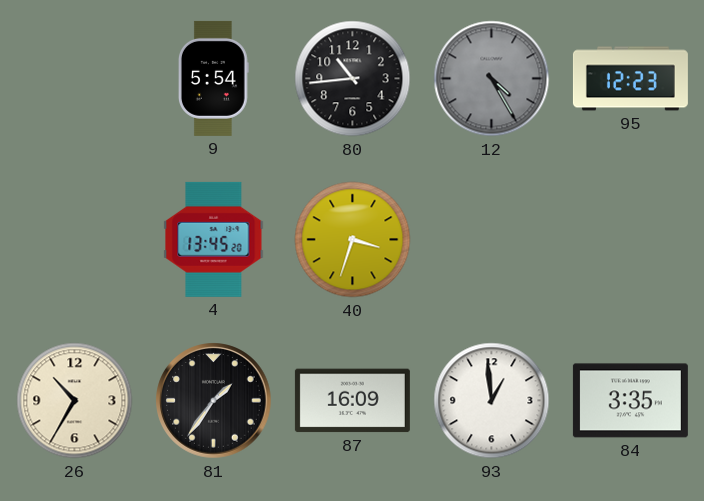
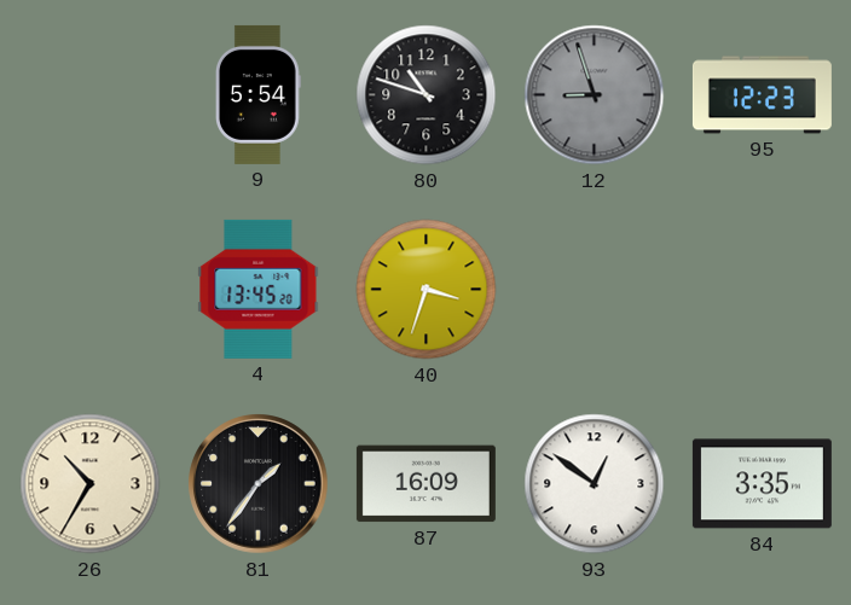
80: 10:44 -> 10:48
12: 4:25 -> 8:57
93: 12:59 -> 12:51
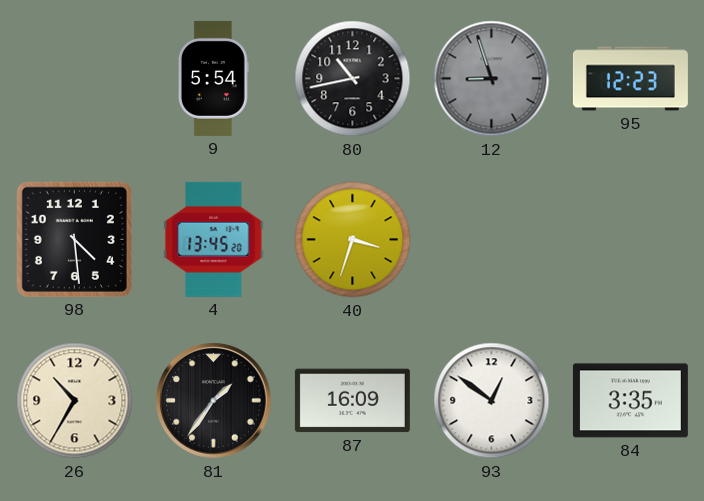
80: 10:48 -> 10:43
98: none -> 4:29
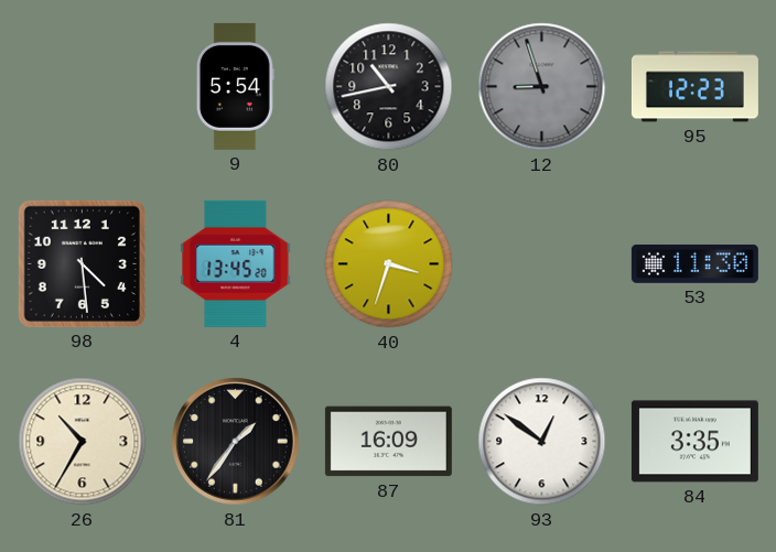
53: none -> 11:30
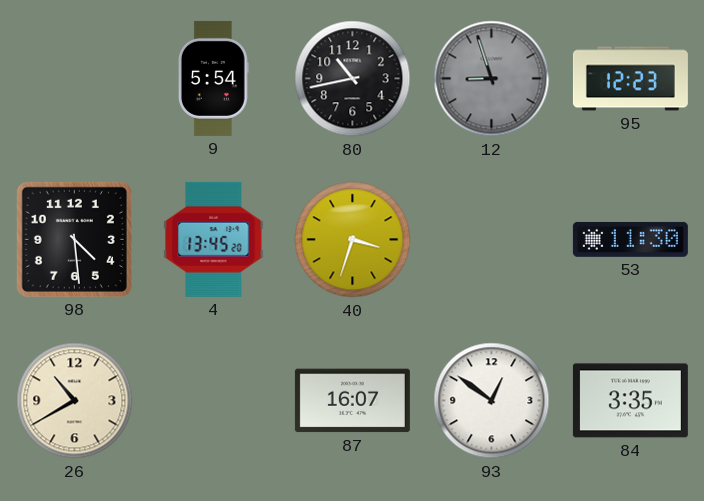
26: 10:35 -> 10:40
81: 1:36 -> none
87: 16:09 -> 16:07
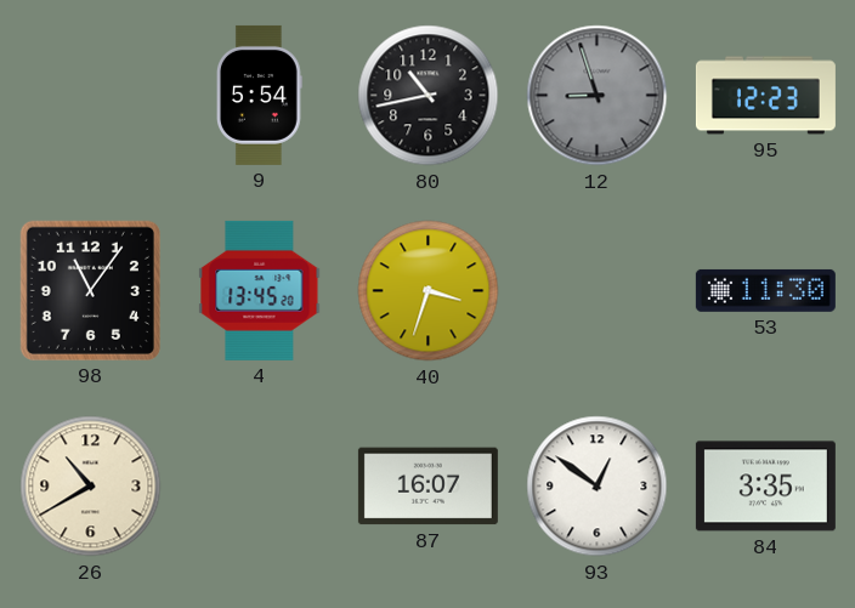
98: 4:29 -> 11:06
